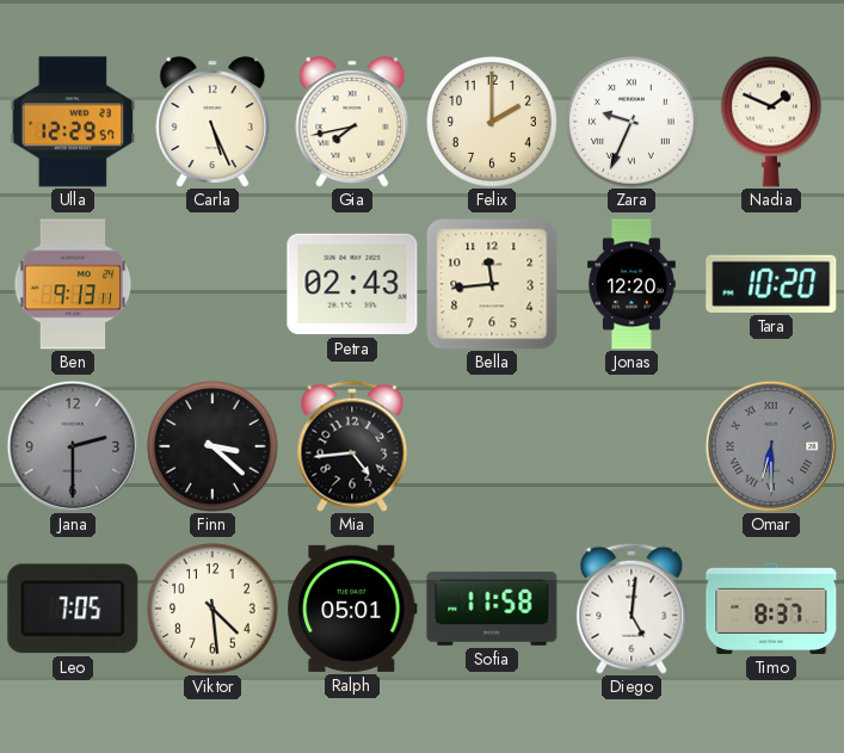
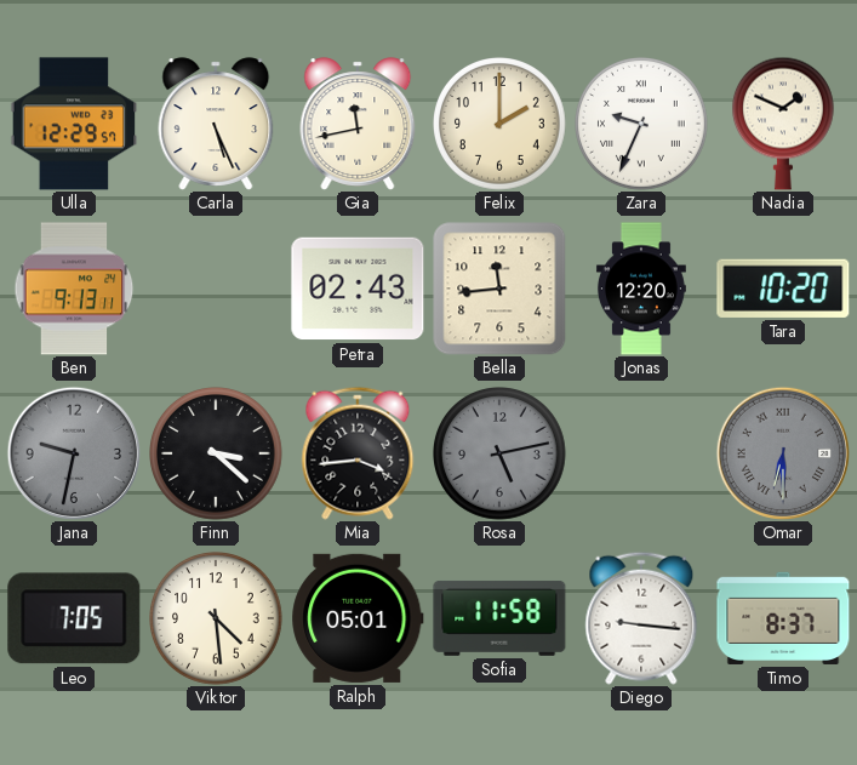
Gia: 7:43 -> 11:43
Jana: 2:30 -> 9:32
Mia: 4:44 -> 3:44
Rosa: none -> 5:13
Diego: 5:01 -> 9:16
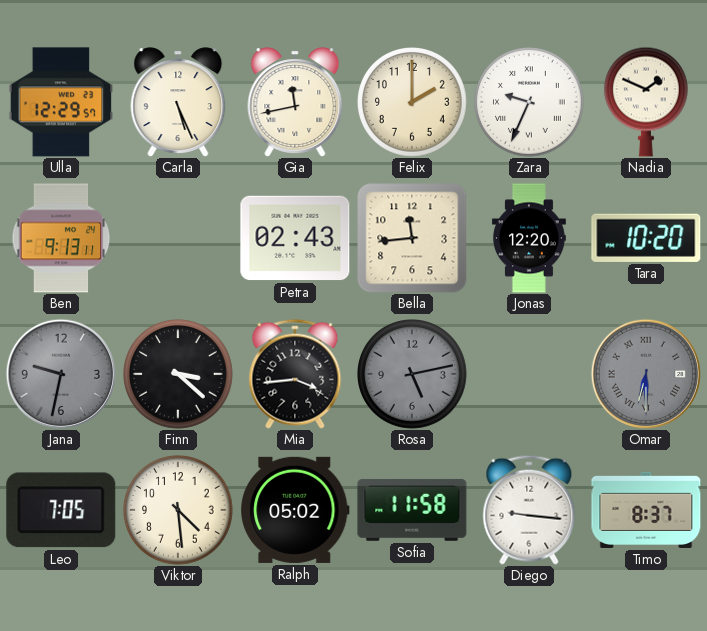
Ralph: 05:01 -> 05:02
